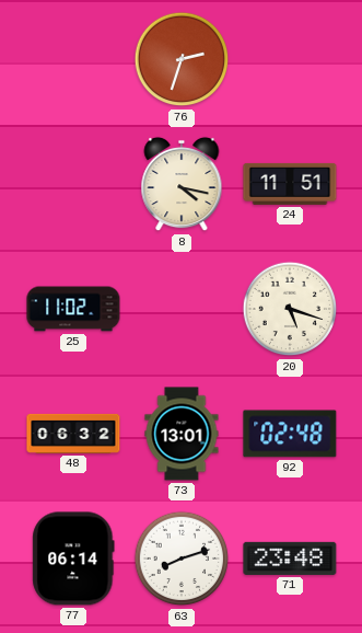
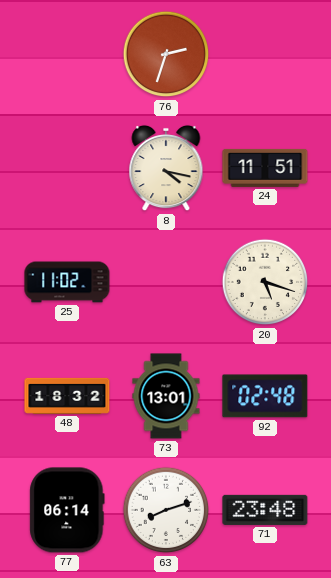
48: 06:32 -> 18:32
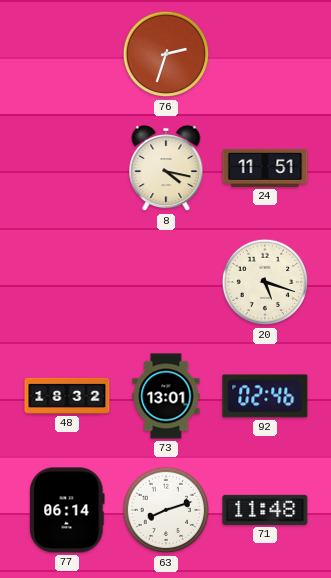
25: 11:02 -> none
92: 02:48 -> 02:46
71: 23:48 -> 11:48
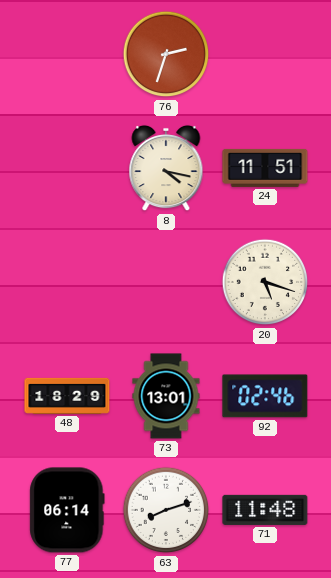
48: 18:32 -> 18:29
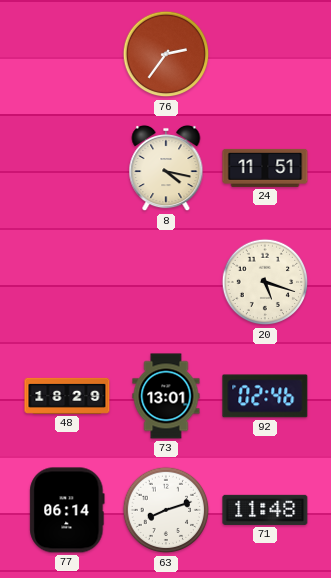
76: 2:33 -> 2:36
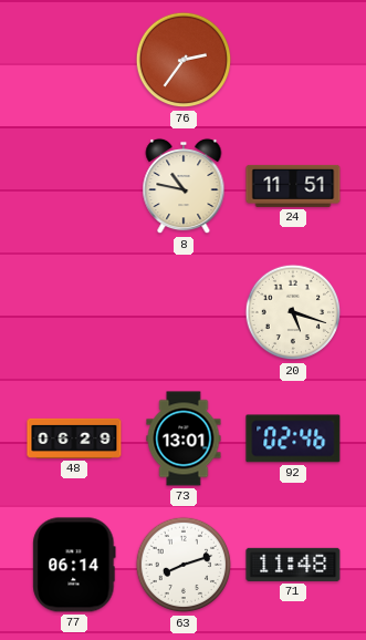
8: 4:17 -> 10:47
48: 18:29 -> 06:29
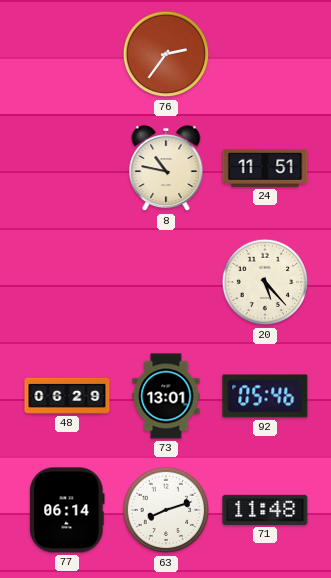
20: 5:18 -> 5:23
92: 02:46 -> 05:46
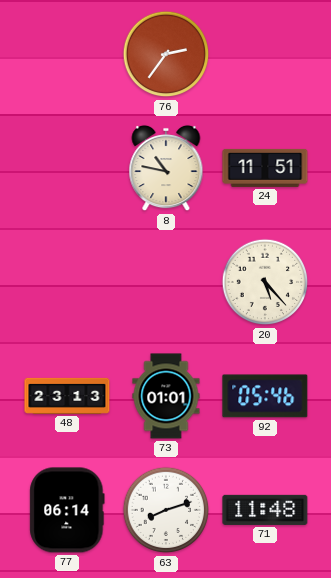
48: 06:29 -> 23:13
73: 13:01 -> 01:01
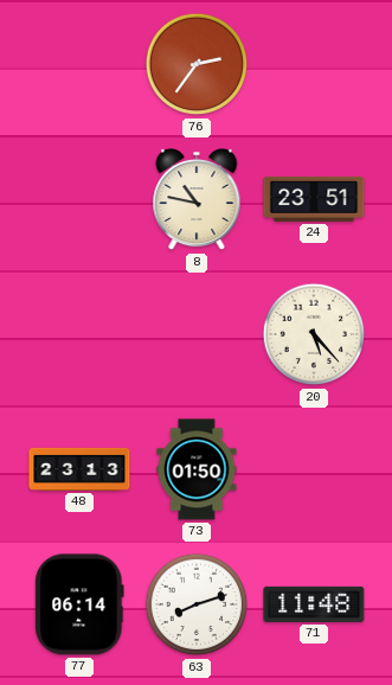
24: 11:51 -> 23:51
73: 01:01 -> 01:50
92: 05:46 -> none
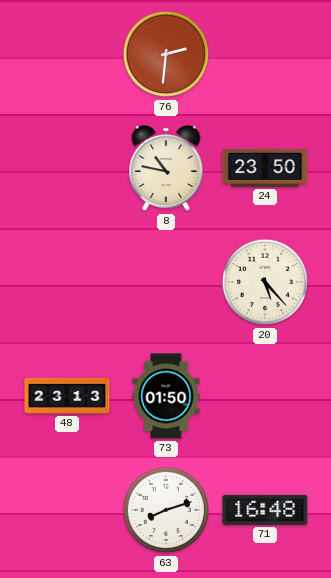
76: 2:36 -> 2:31
24: 23:51 -> 23:50
77: 06:14 -> none
71: 11:48 -> 16:48
